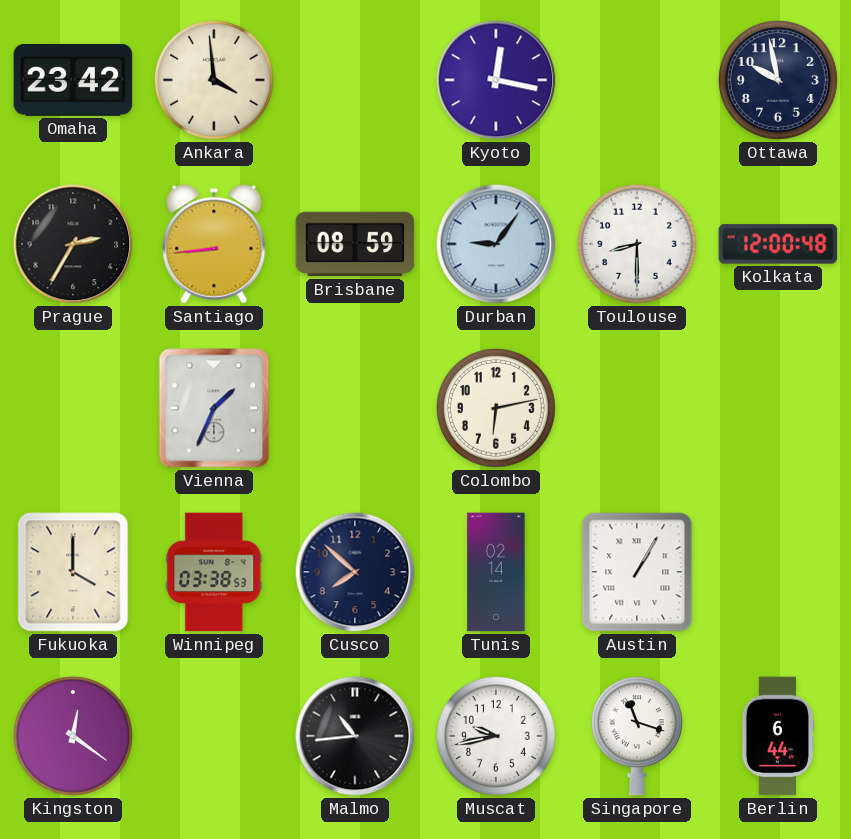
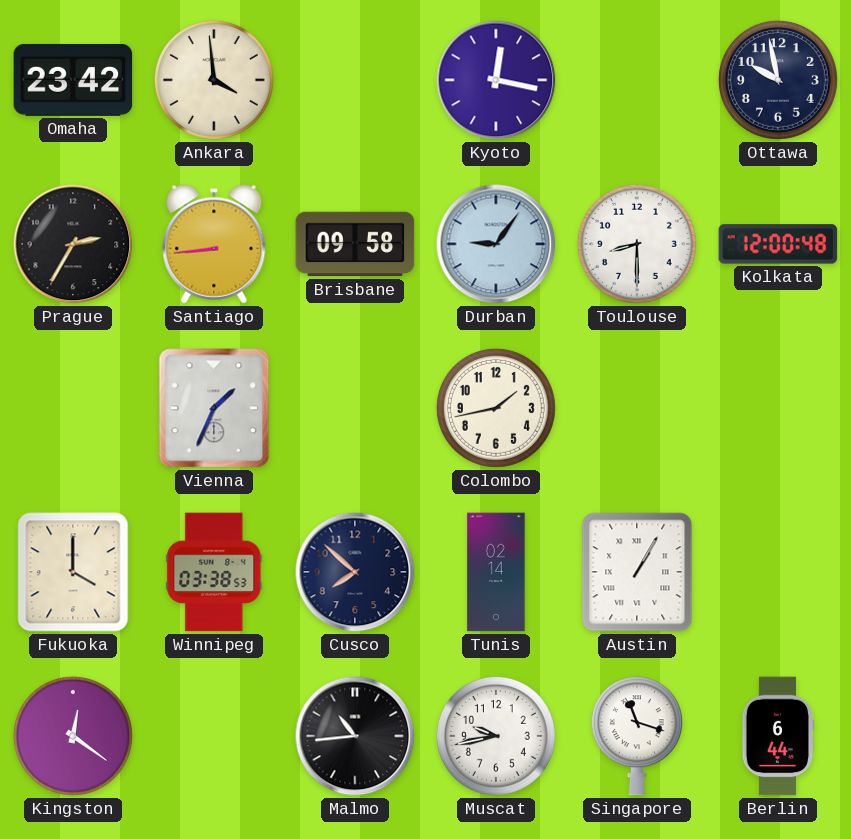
Brisbane: 08:59 -> 09:58
Colombo: 6:13 -> 1:43
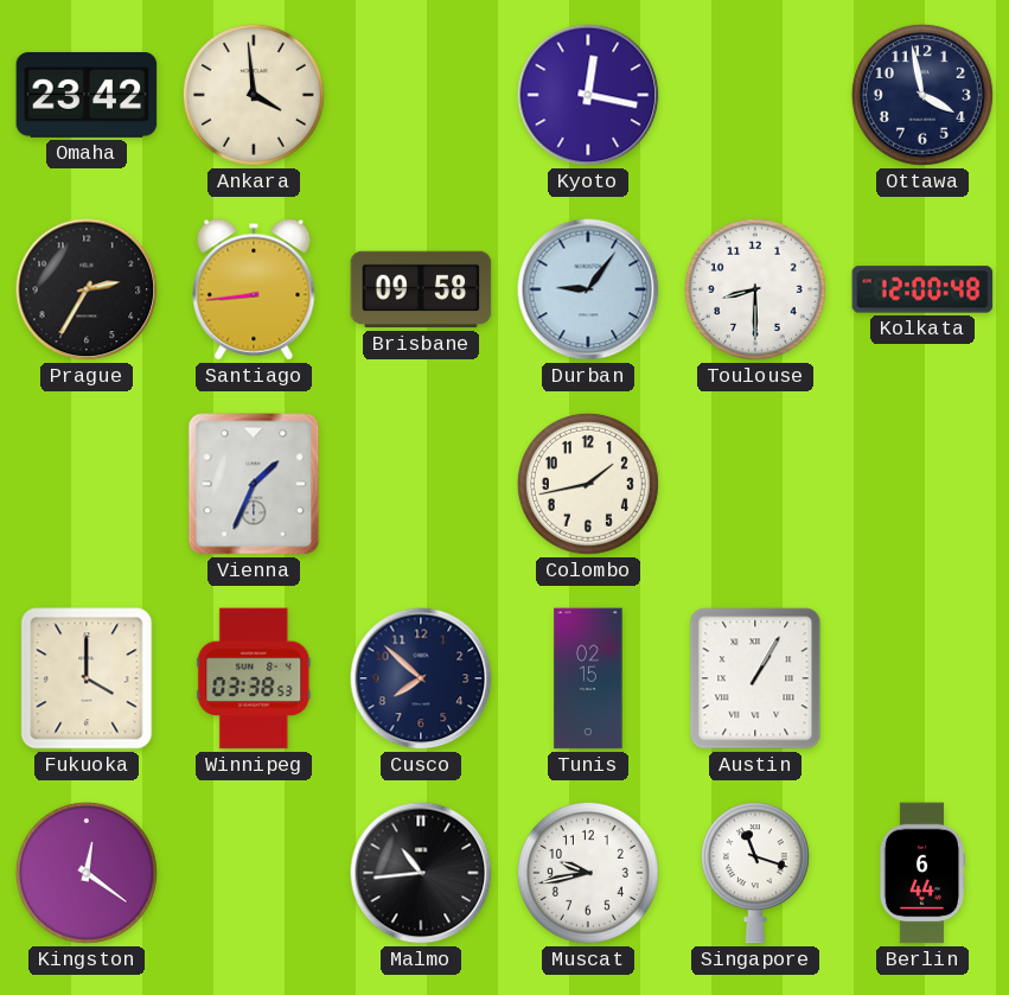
Ottawa: 9:58 -> 3:58
Tunis: 02:14 -> 02:15
